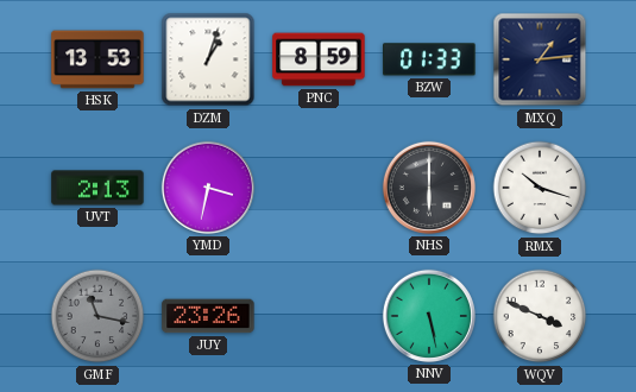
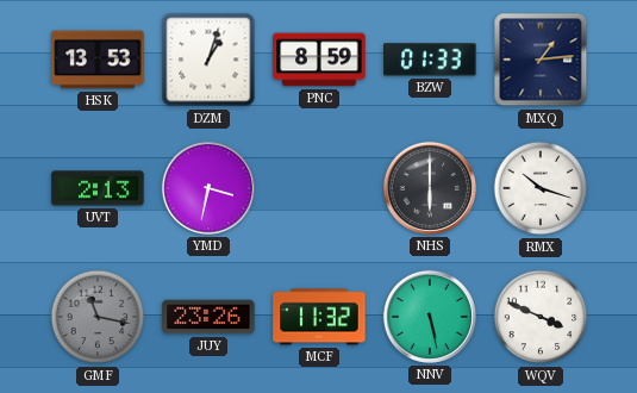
MCF: none -> 11:32
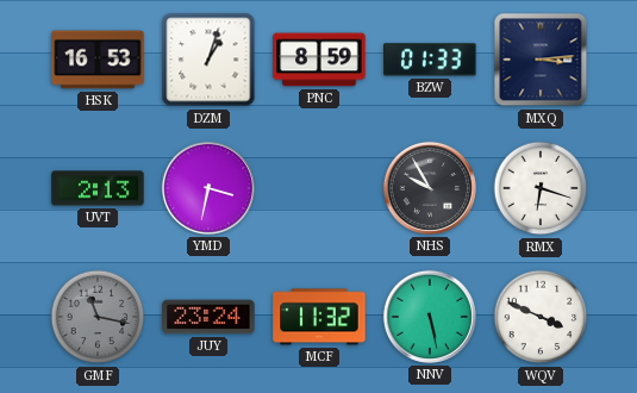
HSK: 13:53 -> 16:53
MXQ: 1:14 -> 3:14
NHS: 6:00 -> 9:55
RMX: 10:18 -> 6:18
JUY: 23:26 -> 23:24
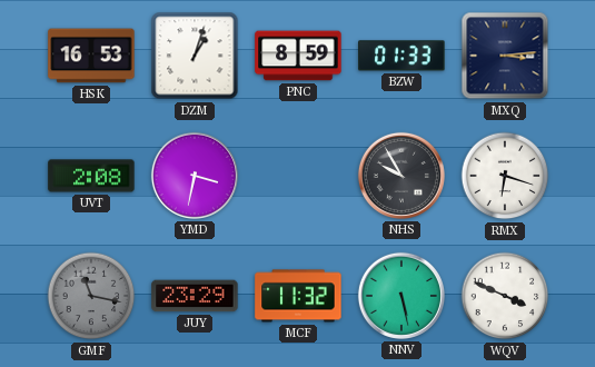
UVT: 2:13 -> 2:08
JUY: 23:24 -> 23:29
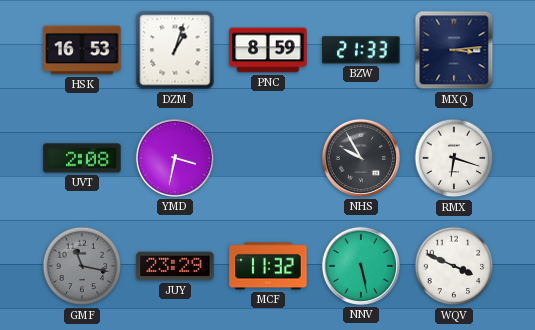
BZW: 01:33 -> 21:33
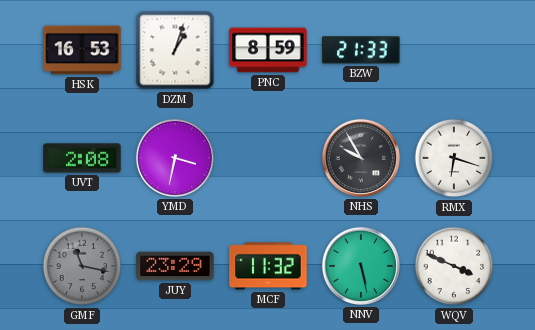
MXQ: 3:14 -> none
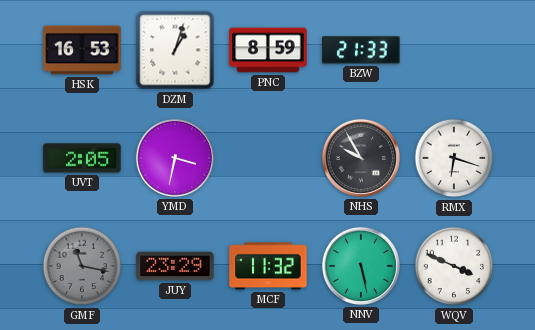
UVT: 2:08 -> 2:05
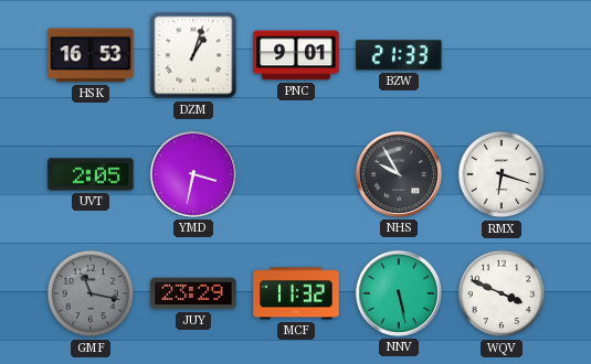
PNC: 8:59 -> 9:01
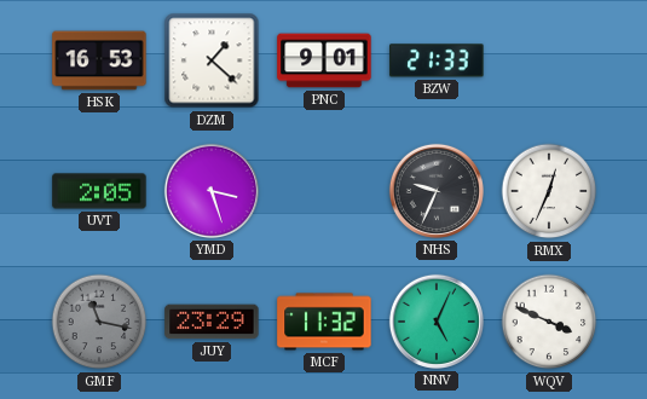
DZM: 1:03 -> 1:22
YMD: 3:32 -> 3:27
NHS: 9:55 -> 9:34
RMX: 6:18 -> 12:34
NNV: 5:28 -> 5:04
